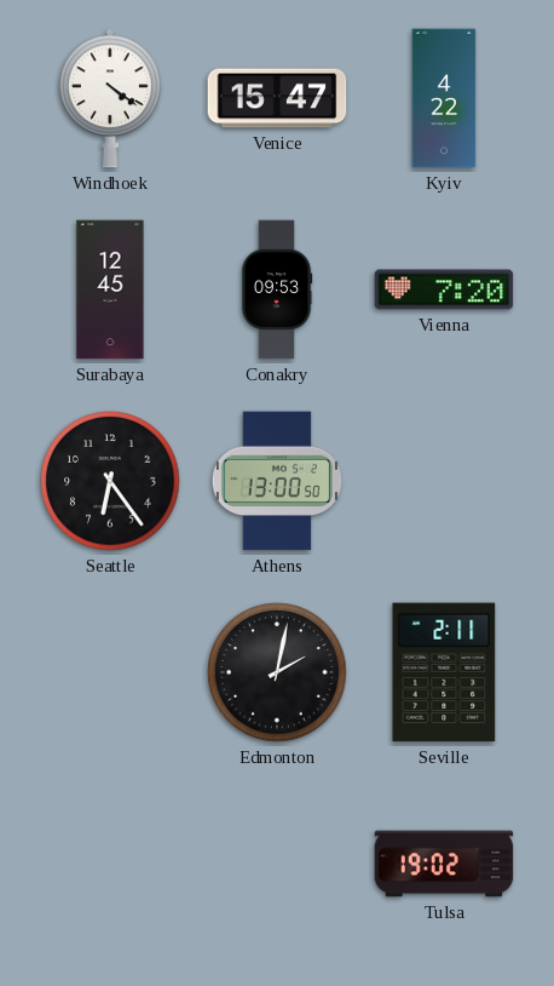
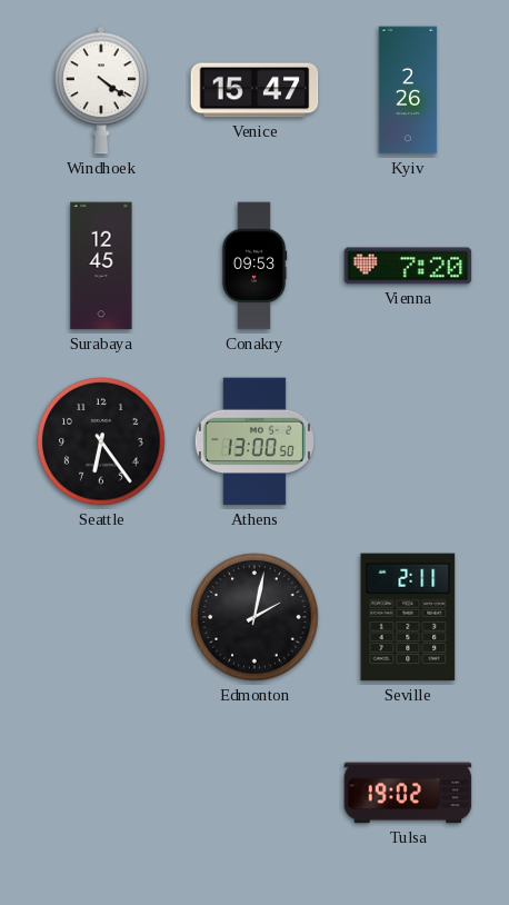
Kyiv: 4:22 -> 2:26
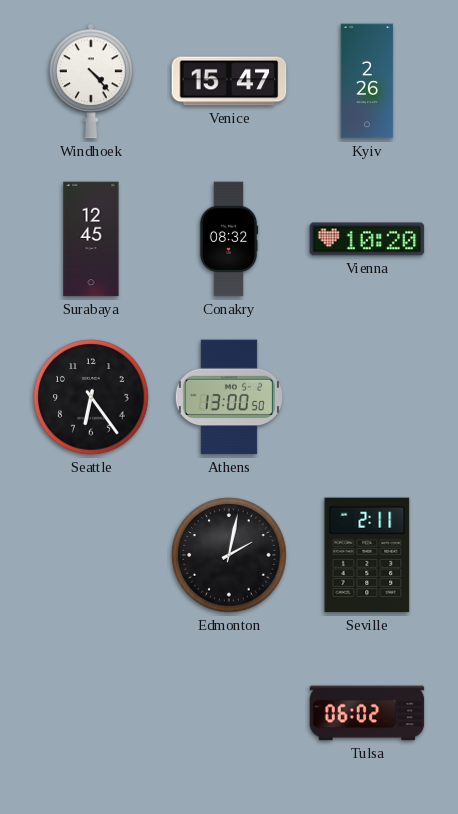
Windhoek: 4:21 -> 4:23
Conakry: 09:53 -> 08:32
Vienna: 7:20 -> 10:20
Tulsa: 19:02 -> 06:02
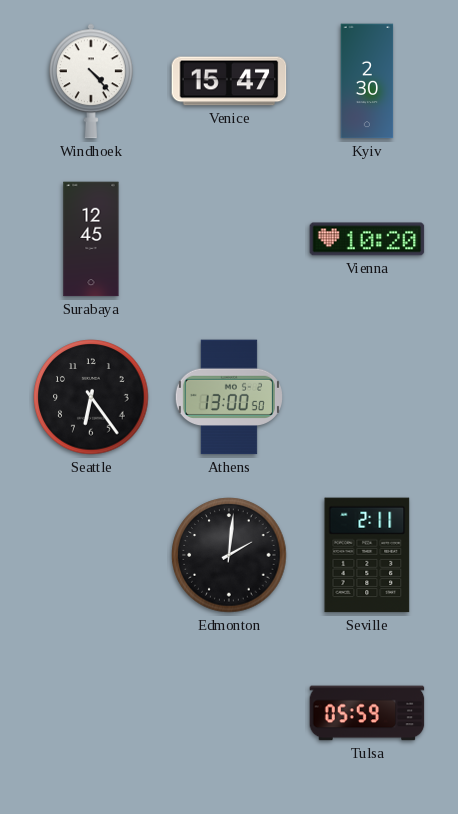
Kyiv: 2:26 -> 2:30
Conakry: 08:32 -> none
Edmonton: 2:02 -> 2:01
Tulsa: 06:02 -> 05:59
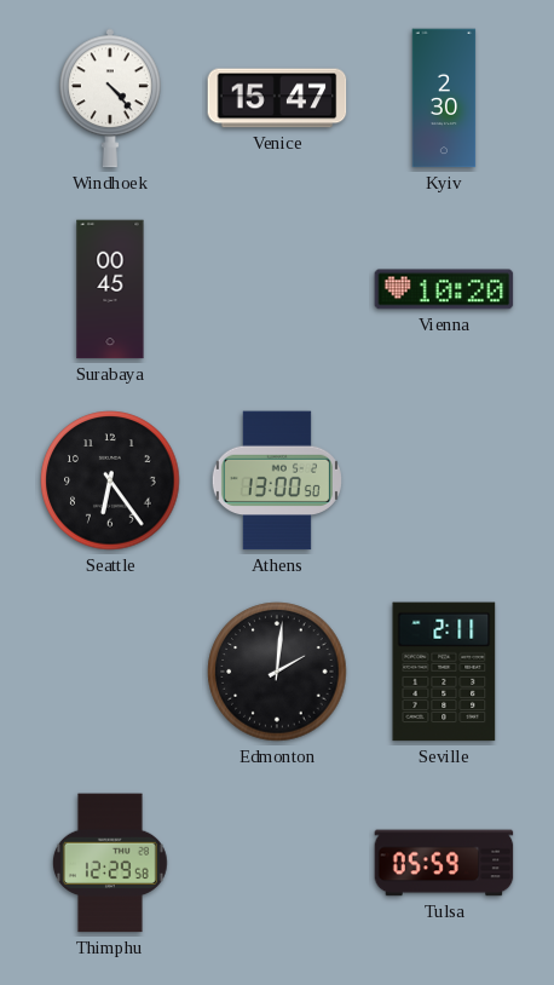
Surabaya: 12:45 -> 00:45
Thimphu: none -> 12:29
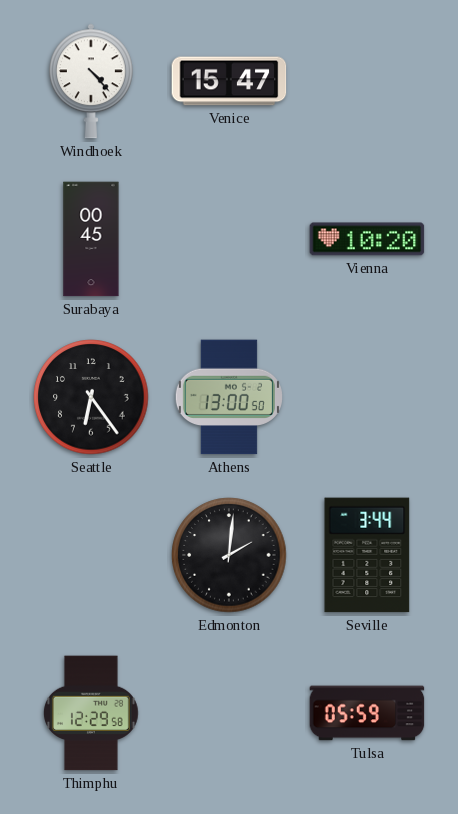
Kyiv: 2:30 -> none
Seville: 2:11 -> 3:44
